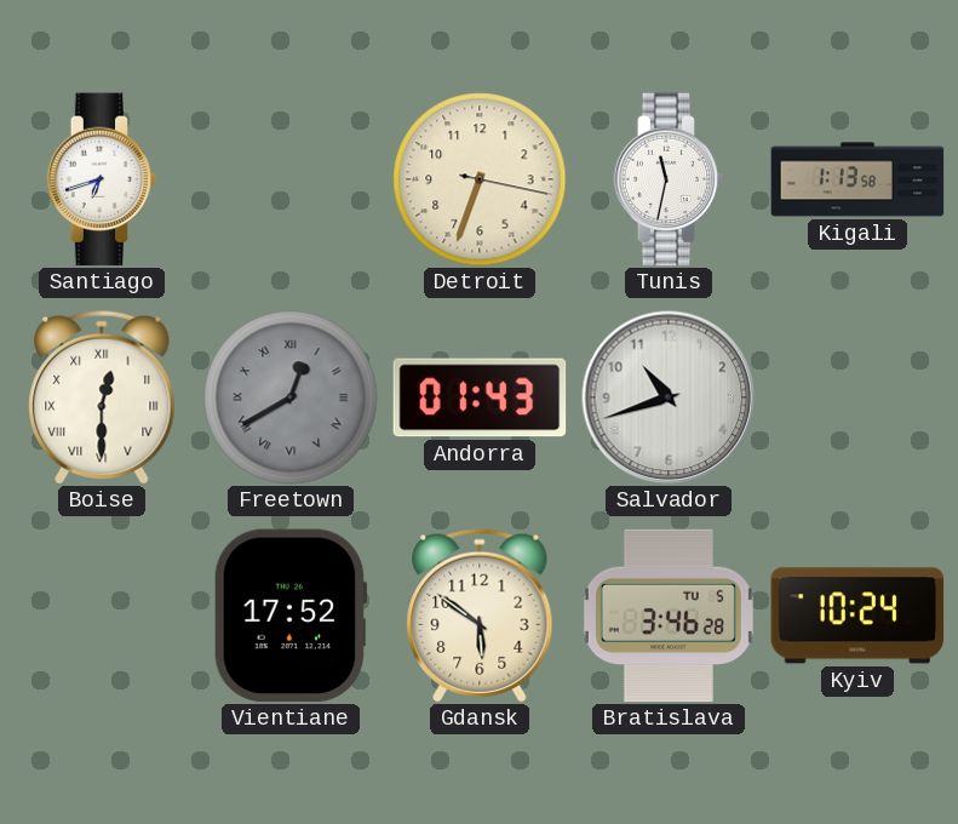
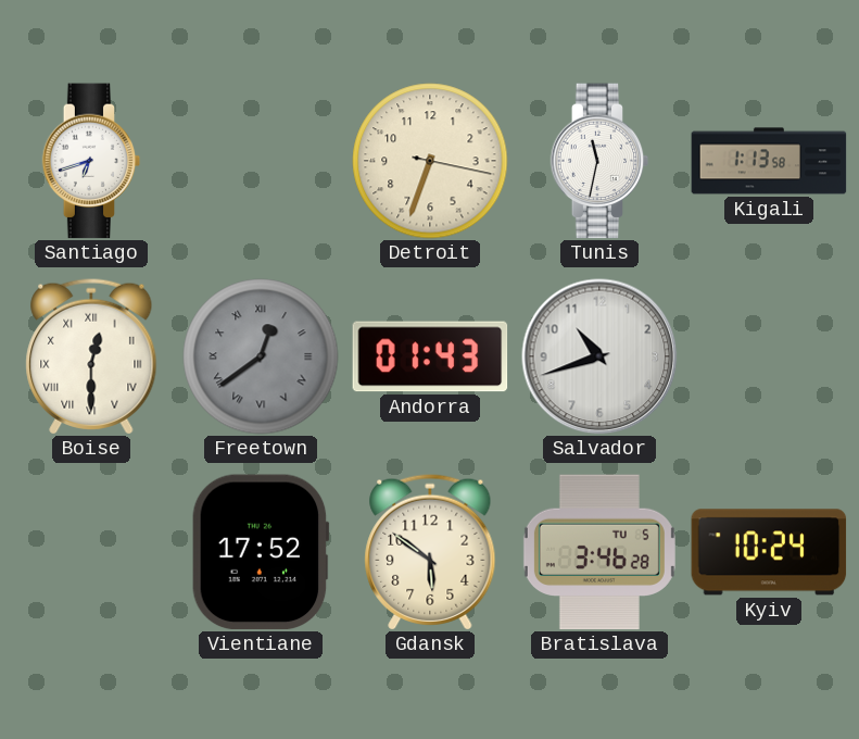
Freetown: 12:40 -> 12:39
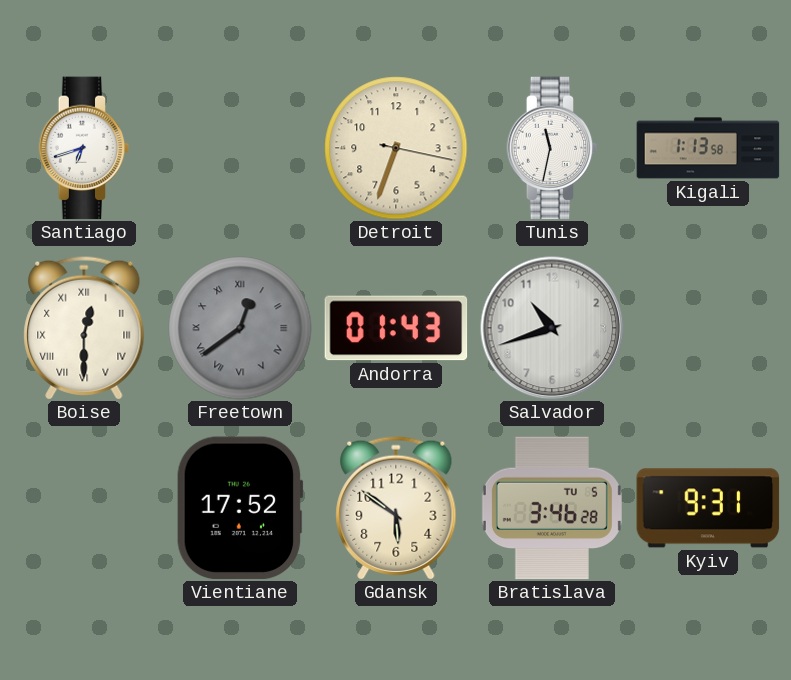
Kyiv: 10:24 -> 9:31
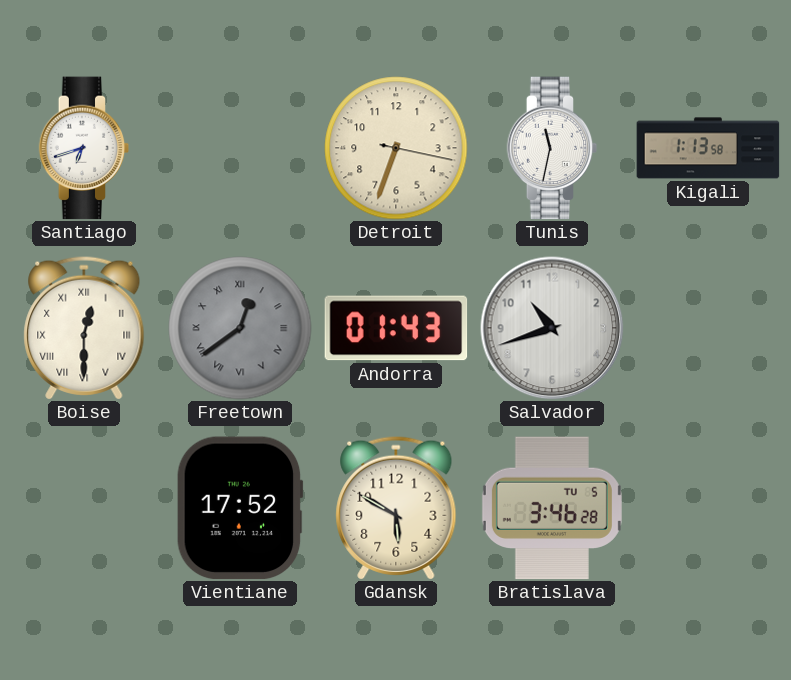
Gdansk: 5:51 -> 5:50
Kyiv: 9:31 -> none
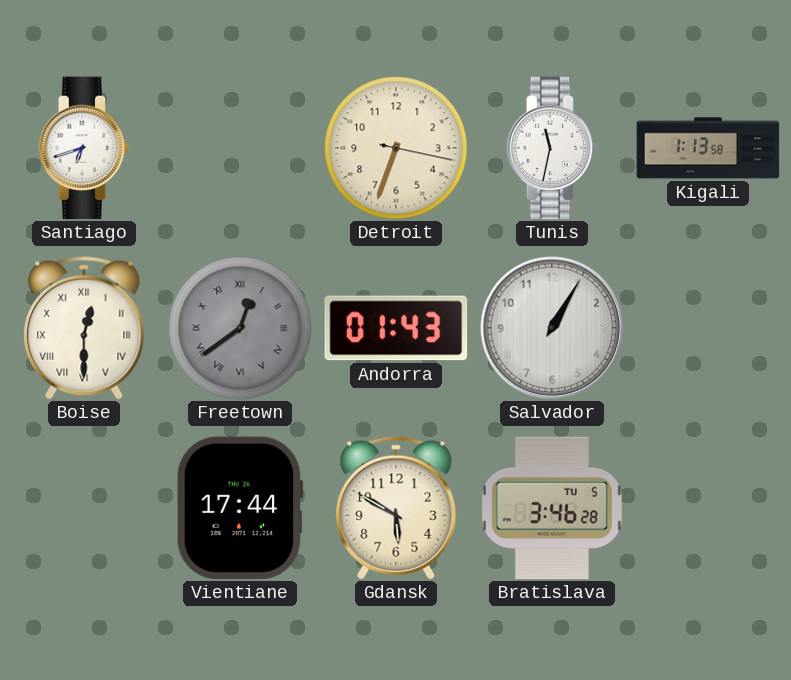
Salvador: 10:42 -> 1:05
Vientiane: 17:52 -> 17:44
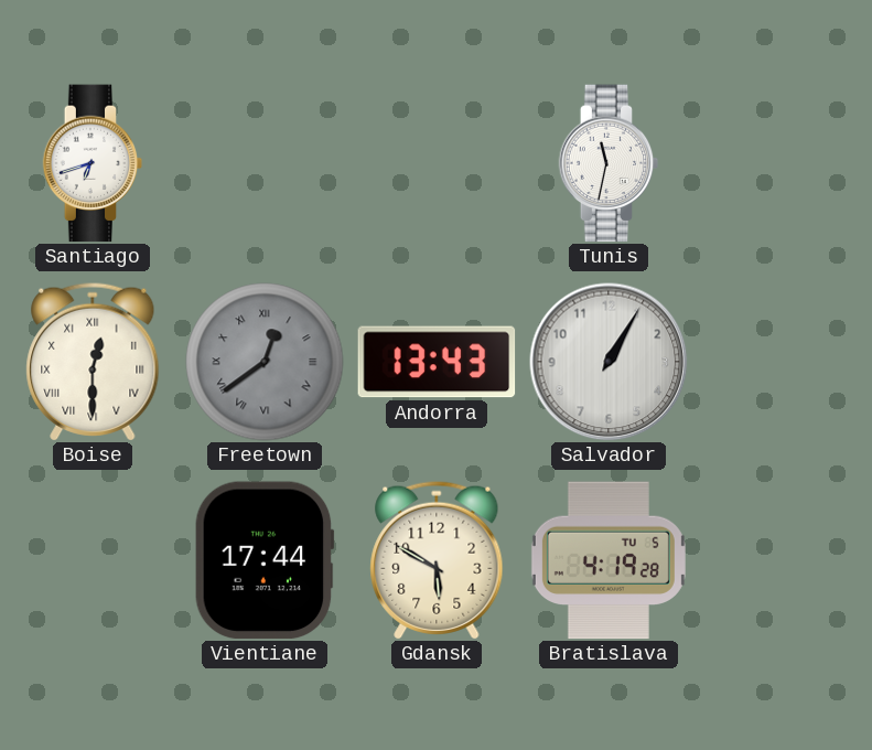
Detroit: 6:33 -> none
Kigali: 1:13 -> none
Andorra: 01:43 -> 13:43
Bratislava: 3:46 -> 4:19
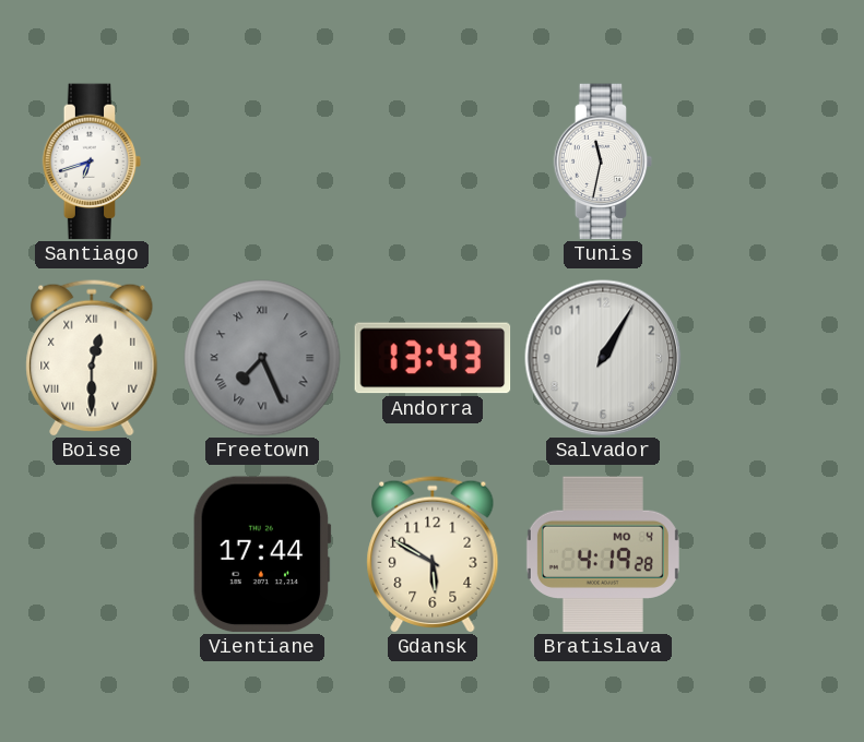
Freetown: 12:39 -> 7:26
Bratislava date: TU 5 -> MO 4
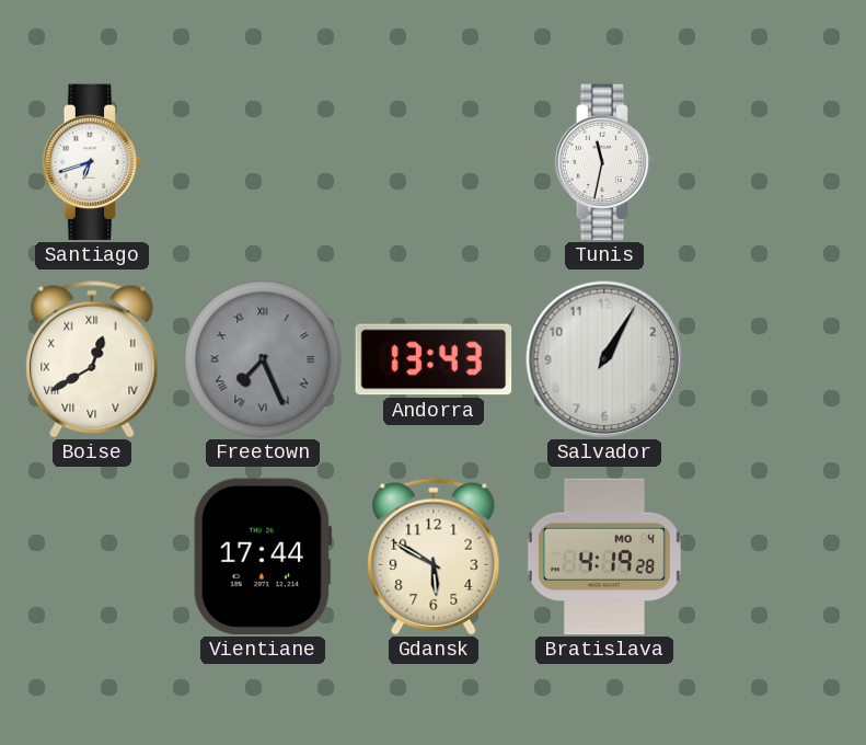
Boise: 12:30 -> 12:40
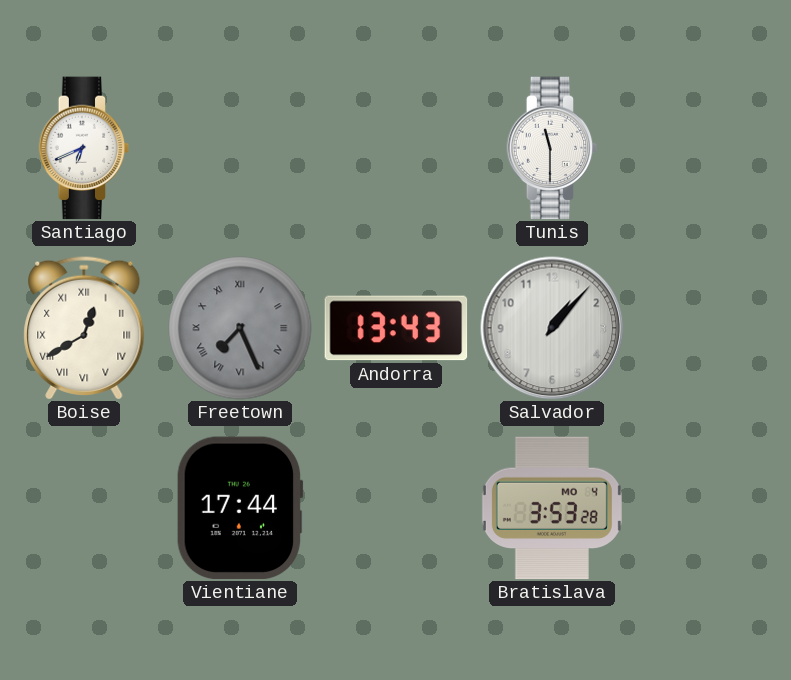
Santiago: 6:42 -> 6:41
Tunis: 11:32 -> 11:30
Salvador: 1:05 -> 1:07
Gdansk: 5:50 -> none
Bratislava: 4:19 -> 3:53
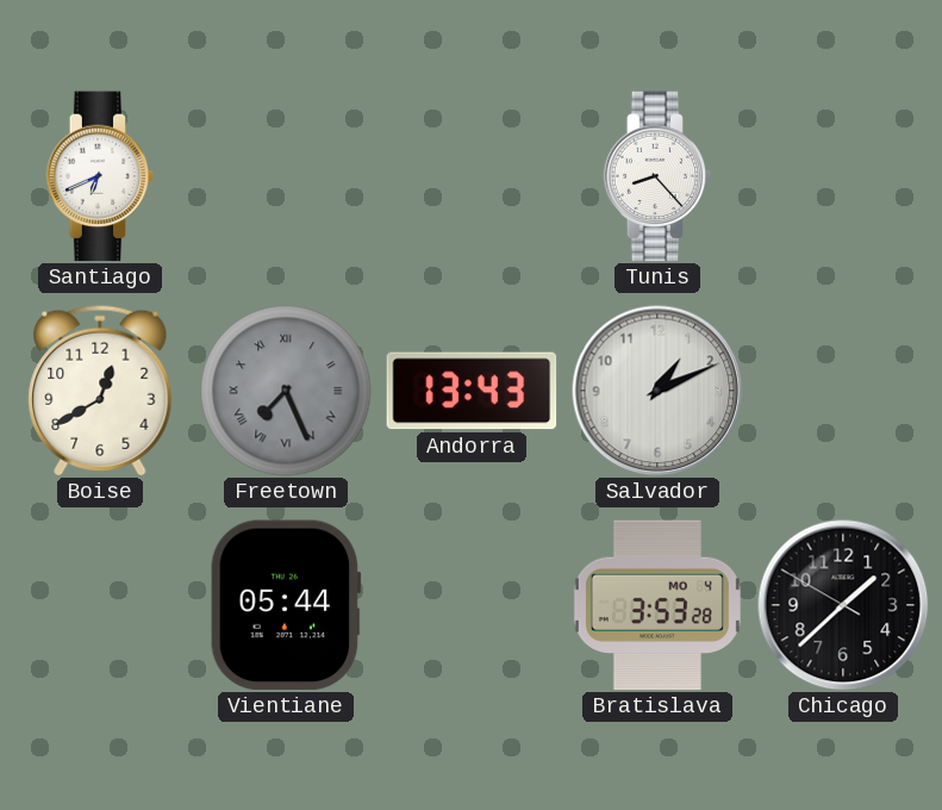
Tunis: 11:30 -> 8:23
Boise numerals: Roman -> Arabic
Salvador: 1:07 -> 1:11
Vientiane: 17:44 -> 05:44
Chicago: none -> 1:37
